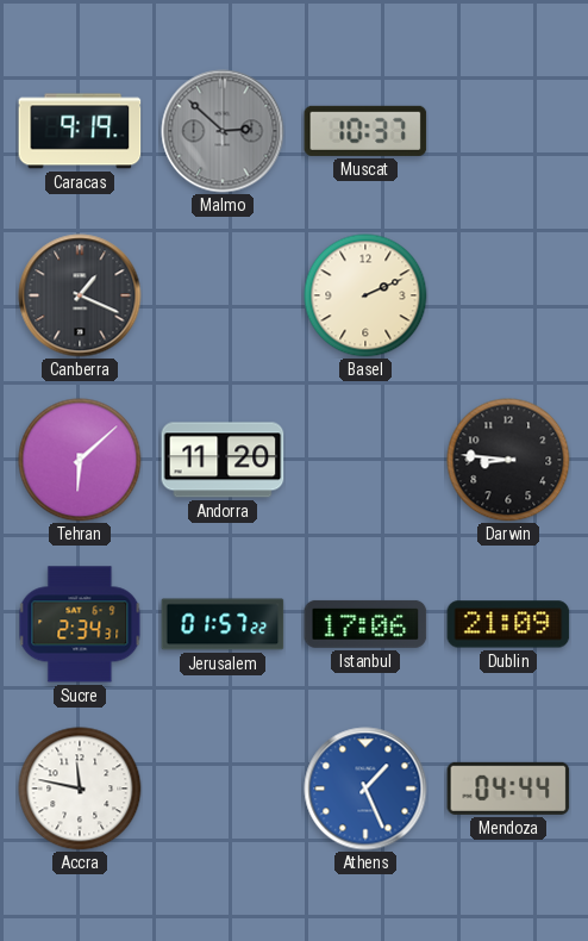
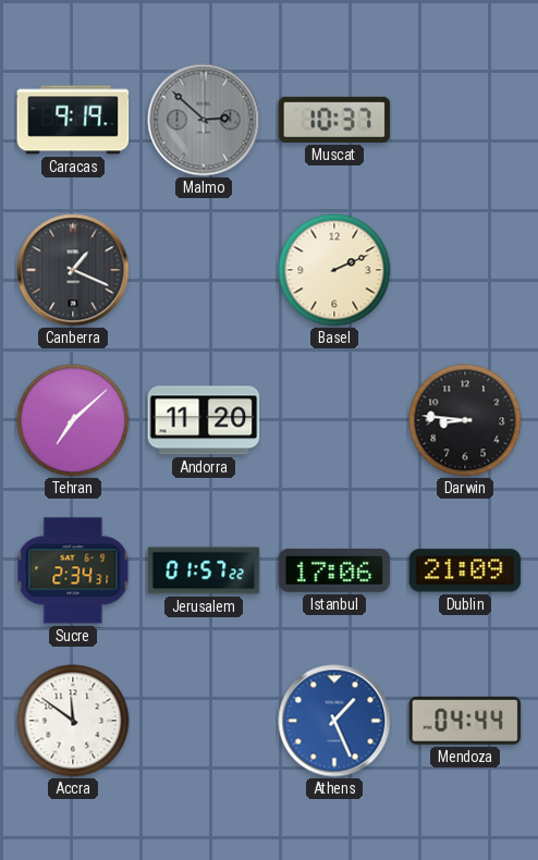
Tehran: 6:08 -> 7:08
Accra: 11:47 -> 11:51
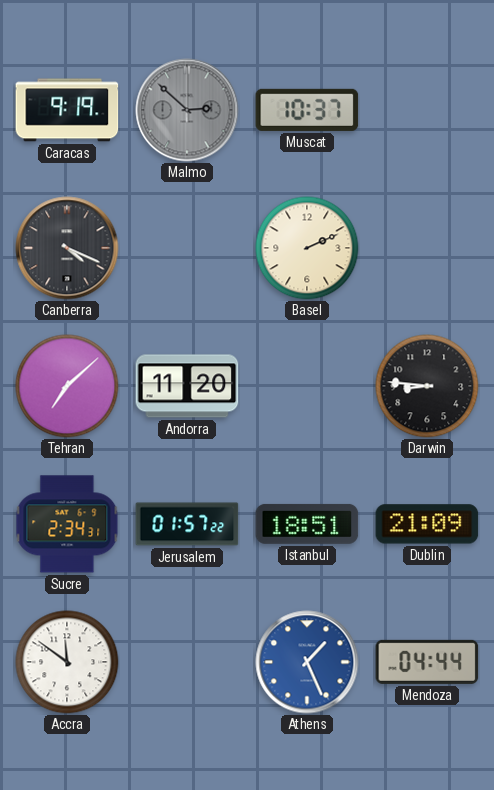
Canberra: 1:19 -> 4:19
Istanbul: 17:06 -> 18:51
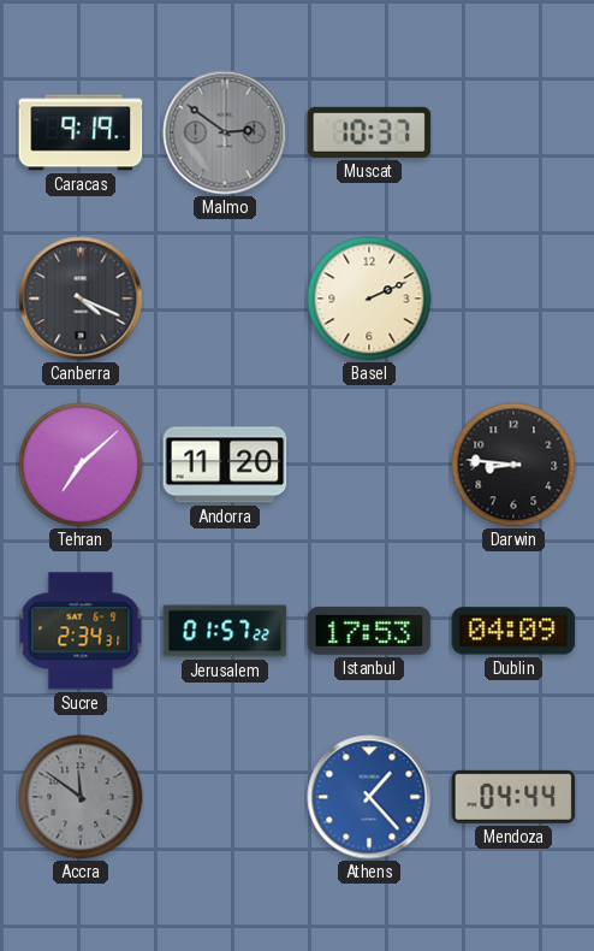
Malmo: 2:52 -> 2:51
Istanbul: 18:51 -> 17:53
Dublin: 21:09 -> 04:09
Accra dial: white -> grey
Athens: 1:26 -> 1:23
